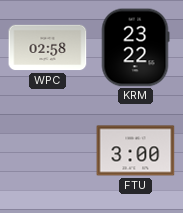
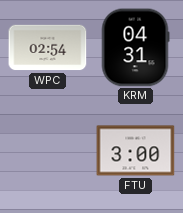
WPC: 02:58 -> 02:54
KRM: 23:22 -> 04:31
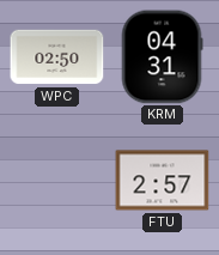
WPC: 02:54 -> 02:50
FTU: 3:00 -> 2:57
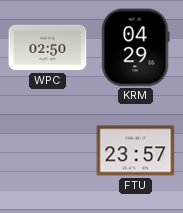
KRM: 04:31 -> 04:29
FTU: 2:57 -> 23:57
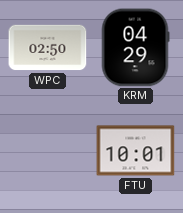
FTU: 23:57 -> 10:01
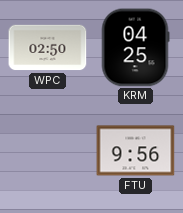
KRM: 04:29 -> 04:25
FTU: 10:01 -> 9:56
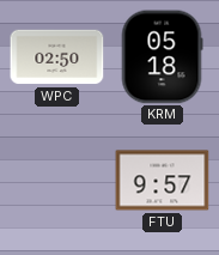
KRM: 04:25 -> 05:18
FTU: 9:56 -> 9:57
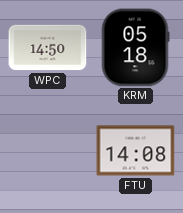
WPC: 02:50 -> 14:50
FTU: 9:57 -> 14:08
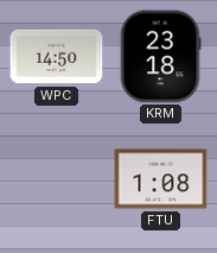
KRM: 05:18 -> 23:18
FTU: 14:08 -> 1:08
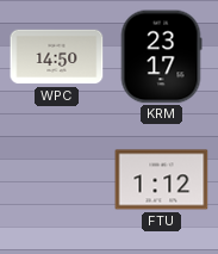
KRM: 23:18 -> 23:17
FTU: 1:08 -> 1:12
